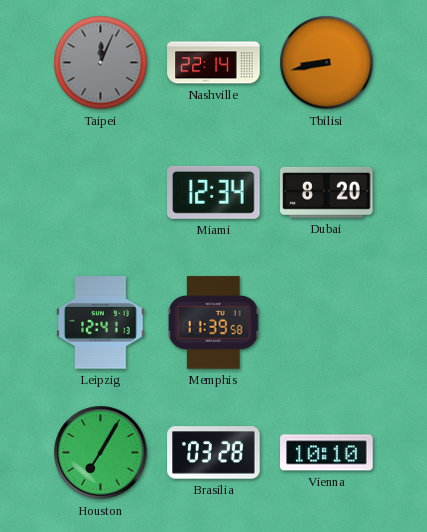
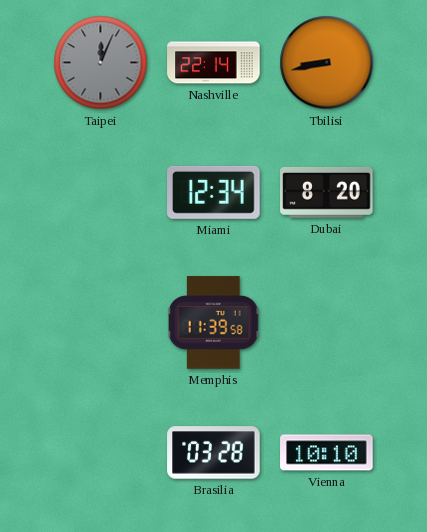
Leipzig: 12:41 -> none
Houston: 7:05 -> none
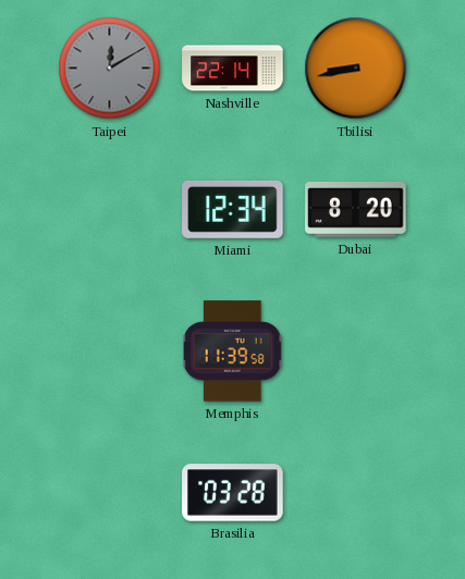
Taipei: 12:04 -> 12:10
Vienna: 10:10 -> none
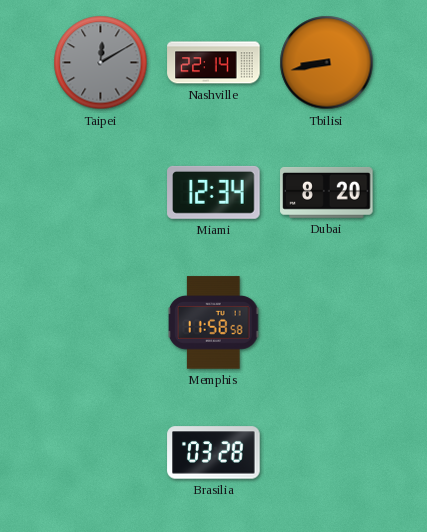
Memphis: 11:39 -> 11:58
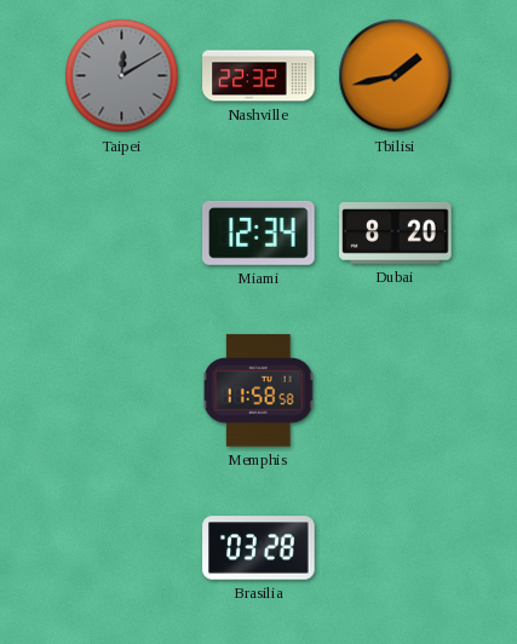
Nashville: 22:14 -> 22:32
Tbilisi: 8:43 -> 1:43
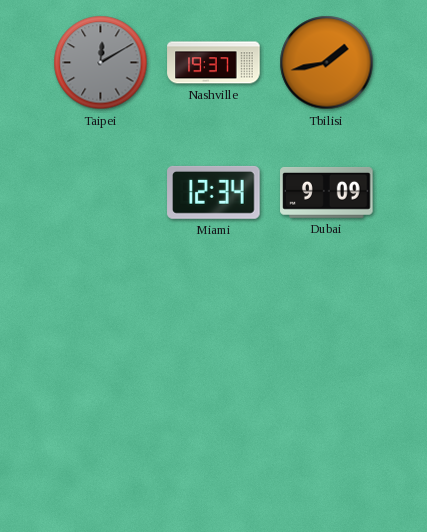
Nashville: 22:32 -> 19:37
Dubai: 8:20 -> 9:09
Memphis: 11:58 -> none
Brasilia: 03:28 -> none
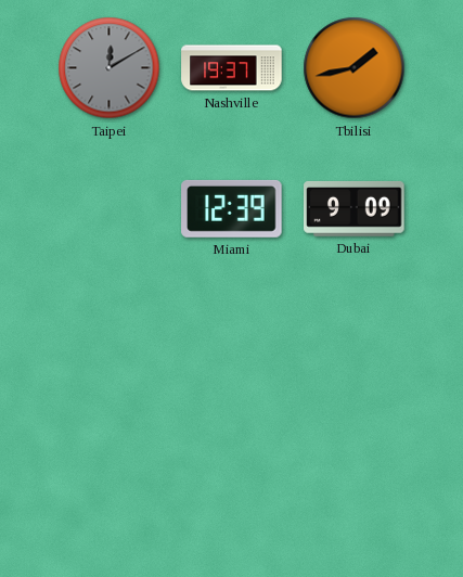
Miami: 12:34 -> 12:39
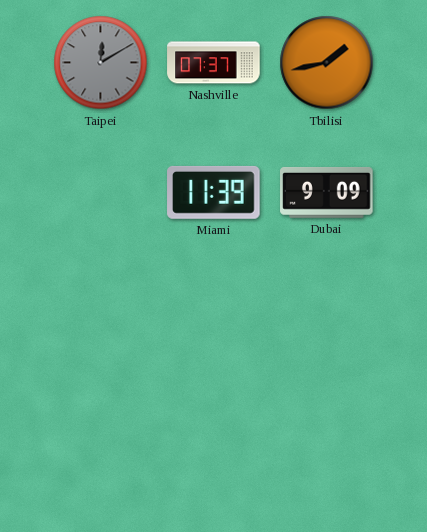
Nashville: 19:37 -> 07:37
Miami: 12:39 -> 11:39
